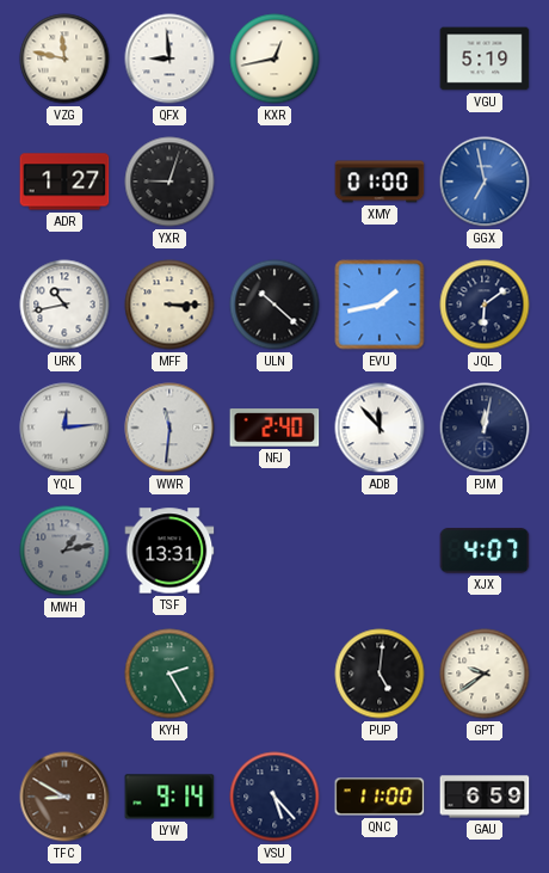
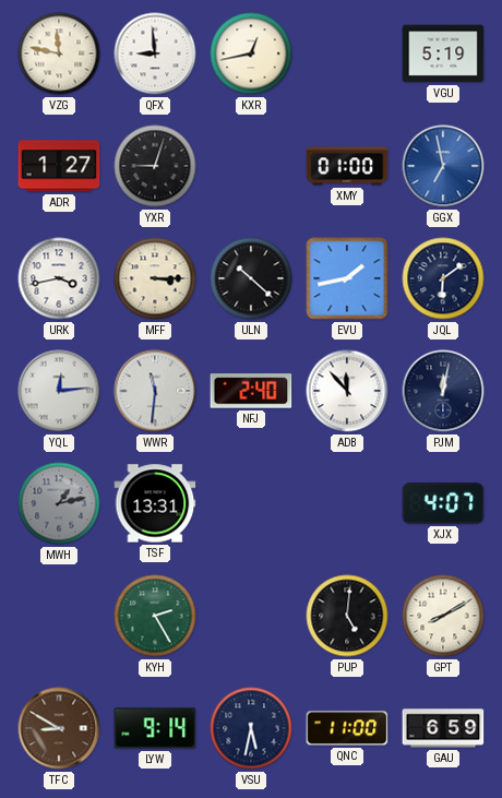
URK: 10:43 -> 3:43
GPT: 9:39 -> 8:10
VSU: 5:23 -> 5:32
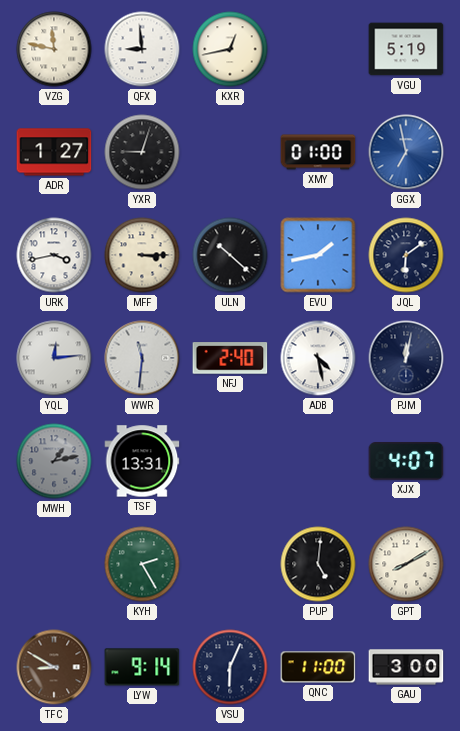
ADB: 11:53 -> 4:28
VSU: 5:32 -> 6:04
GAU: 6:59 -> 3:00
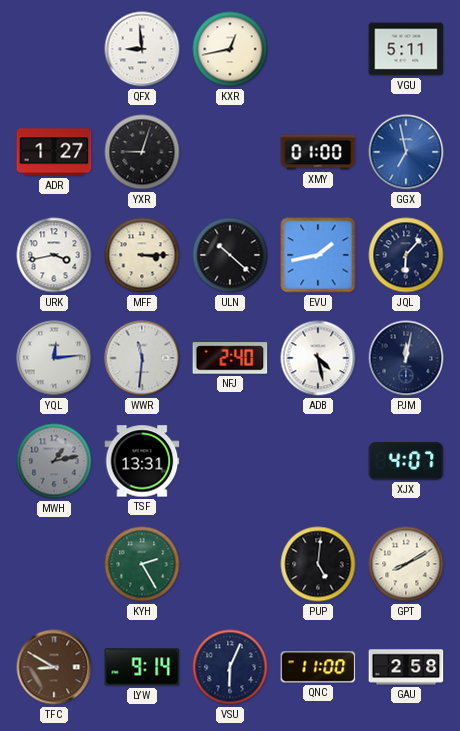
VZG: 11:47 -> none
VGU: 5:19 -> 5:11
JQL: 6:09 -> 6:07
GAU: 3:00 -> 2:58
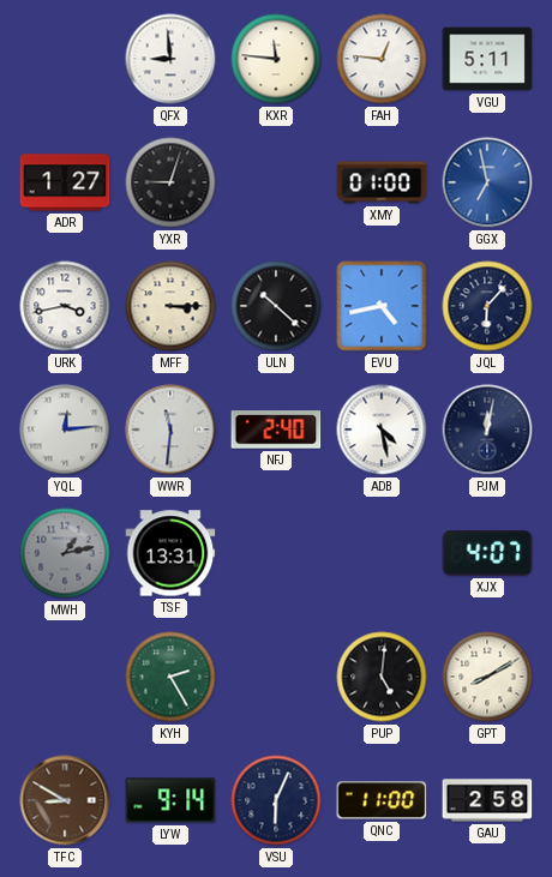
KXR: 12:43 -> 11:46
FAH: none -> 12:46
EVU: 1:43 -> 4:43
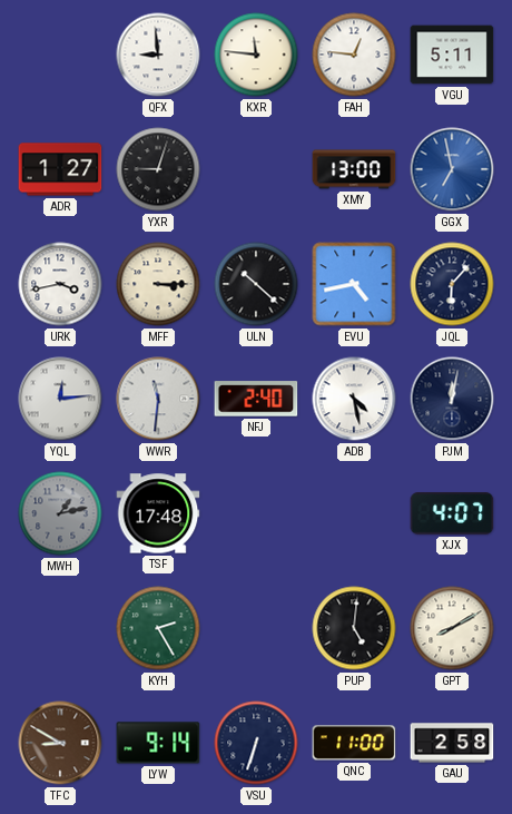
XMY: 01:00 -> 13:00
TSF: 13:31 -> 17:48
VSU: 6:04 -> 6:33
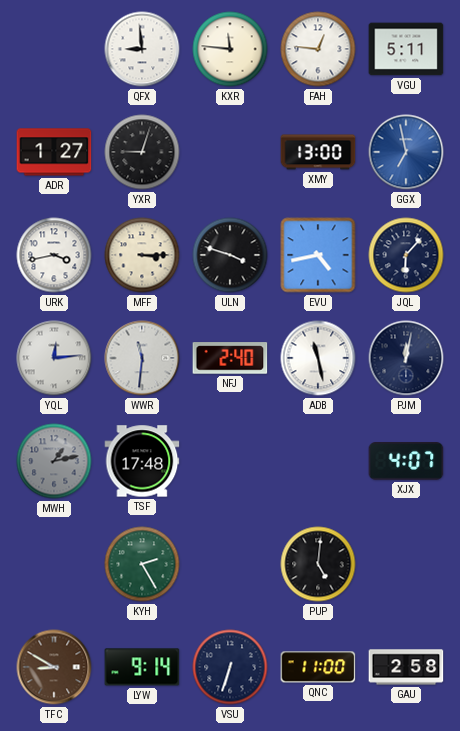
ULN: 10:22 -> 3:48
ADB: 4:28 -> 11:28
GPT: 8:10 -> none
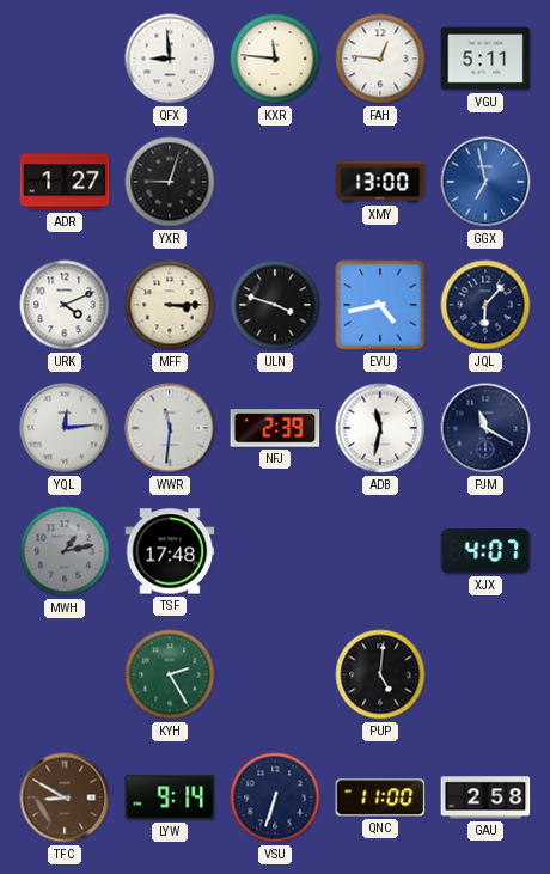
URK: 3:43 -> 4:11
NFJ: 2:40 -> 2:39
ADB: 11:28 -> 11:32
PJM: 12:02 -> 11:20
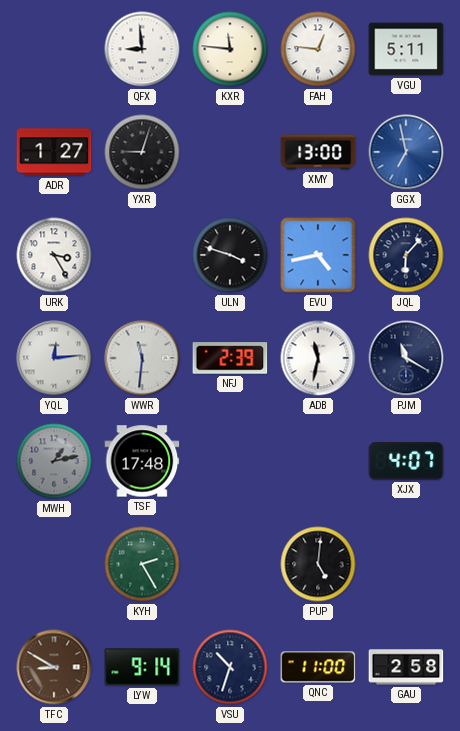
URK: 4:11 -> 3:25
MFF: 3:15 -> none
VSU: 6:33 -> 10:33
